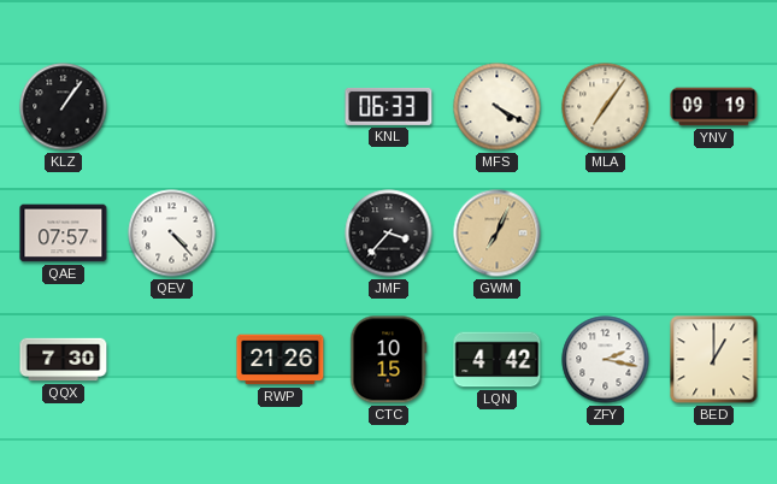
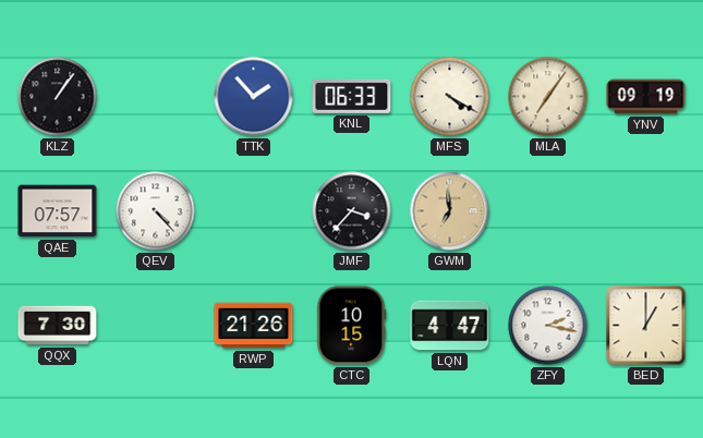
TTK: none -> 1:53
GWM: 7:04 -> 6:59
LQN: 4:42 -> 4:47
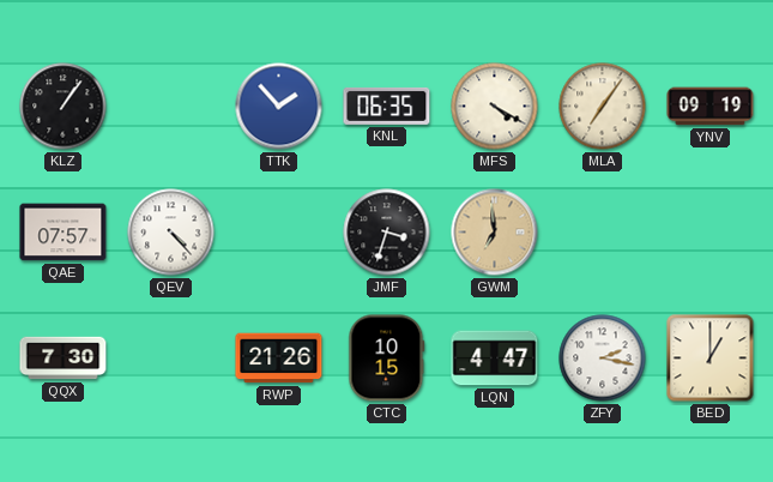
KNL: 06:33 -> 06:35
JMF: 3:37 -> 3:33
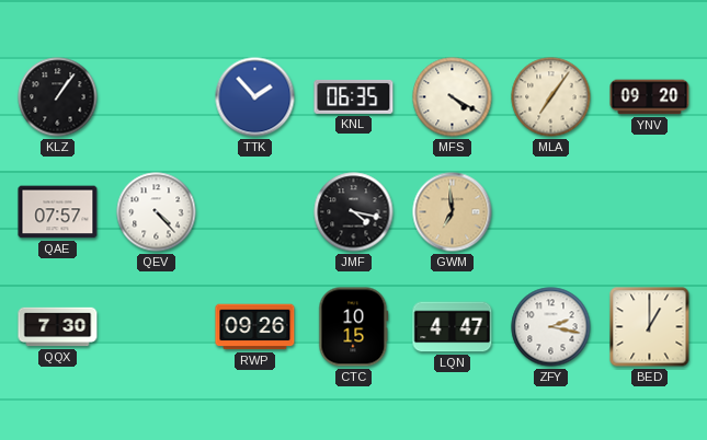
YNV: 09:19 -> 09:20
JMF: 3:33 -> 4:17
RWP: 21:26 -> 09:26
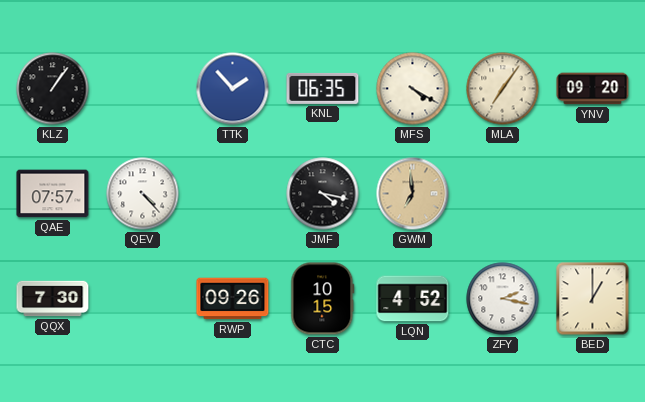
LQN: 4:47 -> 4:52
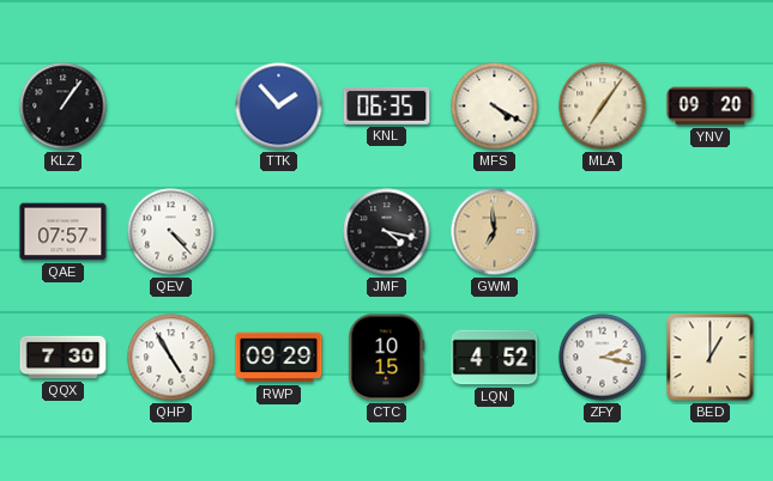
QHP: none -> 4:55
RWP: 09:26 -> 09:29
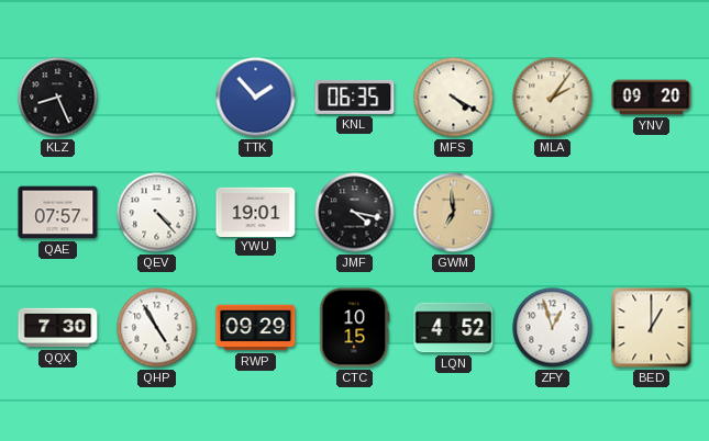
KLZ: 1:06 -> 8:26
MLA: 7:06 -> 2:06
YWU: none -> 19:01
ZFY: 2:17 -> 12:57
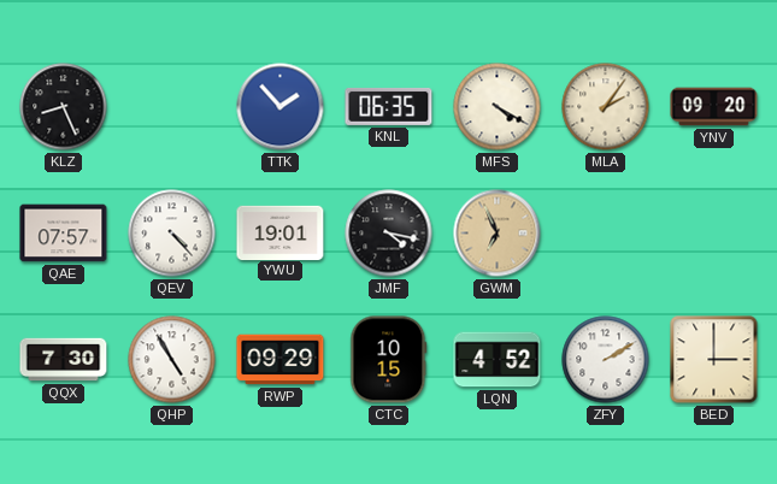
GWM: 6:59 -> 6:56
ZFY: 12:57 -> 2:10
BED: 1:00 -> 3:00
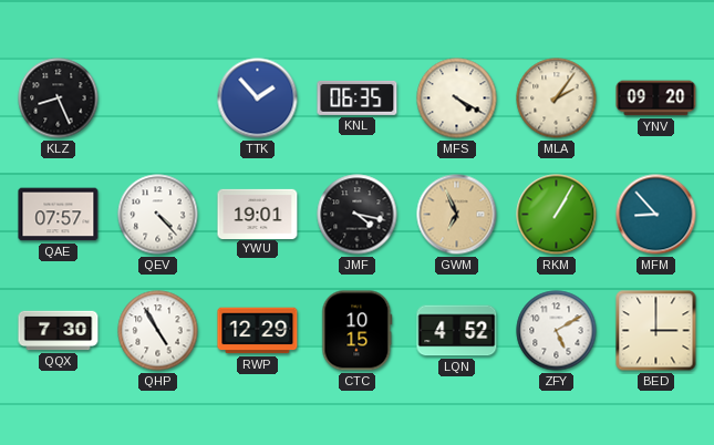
RKM: none -> 1:05
MFM: none -> 8:53
RWP: 09:29 -> 12:29
ZFY: 2:10 -> 5:10
